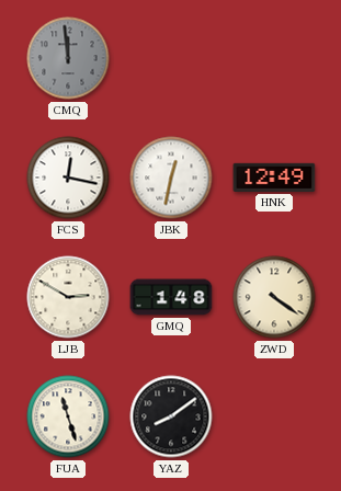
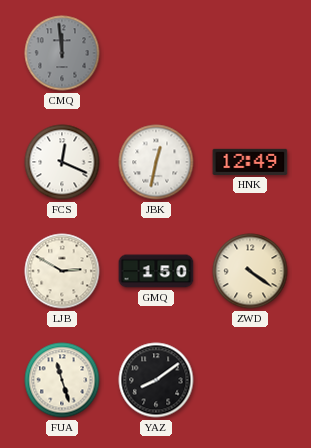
FCS: 12:17 -> 12:19
GMQ: 1:48 -> 1:50
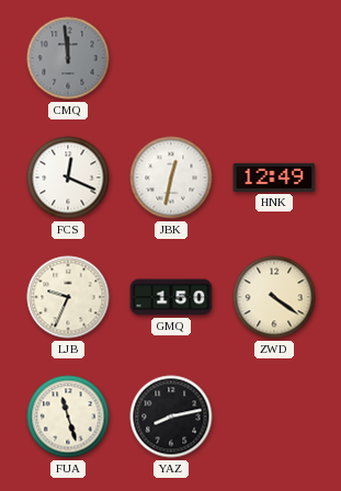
LJB: 2:50 -> 9:34
YAZ: 8:09 -> 8:13
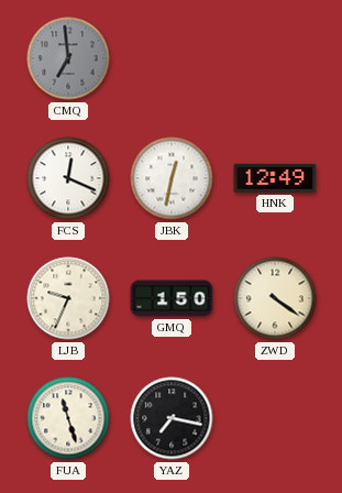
CMQ: 11:59 -> 6:59
YAZ: 8:13 -> 7:17
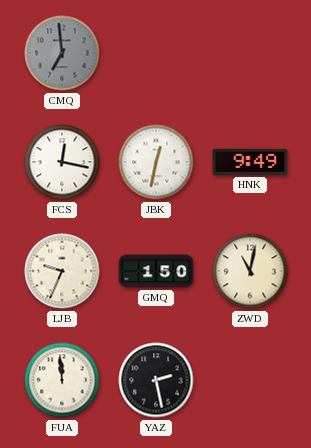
FCS: 12:19 -> 12:17
HNK: 12:49 -> 9:49
ZWD: 4:21 -> 11:02
FUA: 11:27 -> 11:59
YAZ: 7:17 -> 2:28
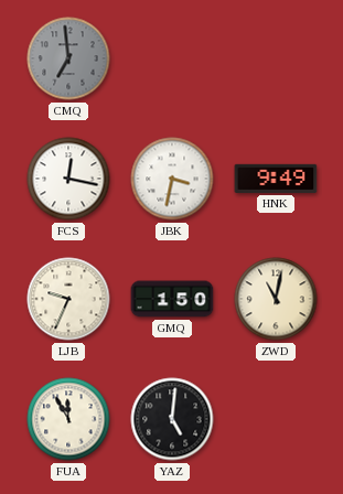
JBK: 12:32 -> 3:32
FUA: 11:59 -> 11:55
YAZ: 2:28 -> 5:01
